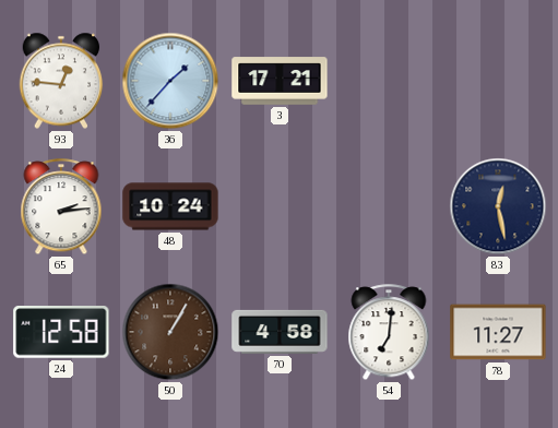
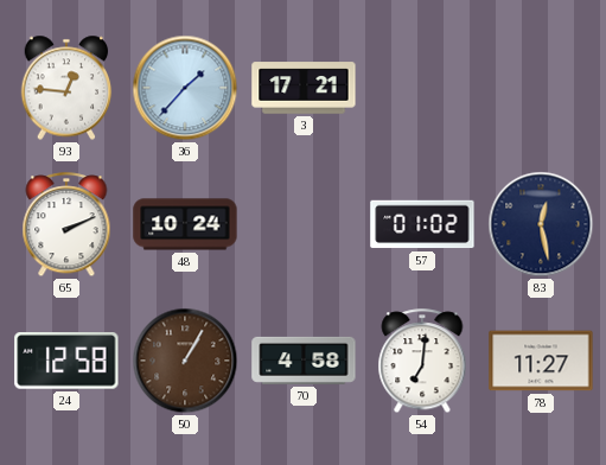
65: 2:14 -> 2:11
57: none -> 01:02
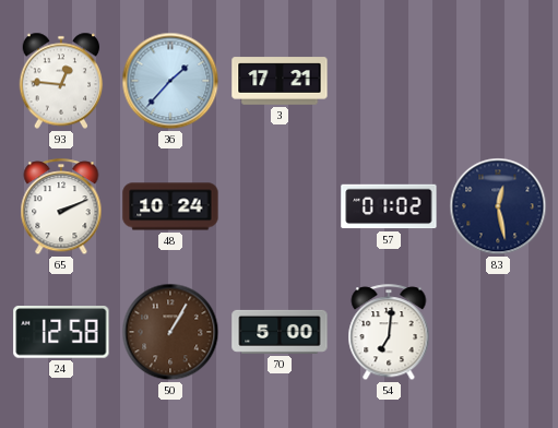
70: 4:58 -> 5:00
78: 11:27 -> none
